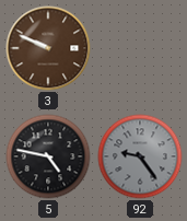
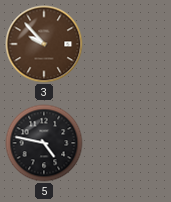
3: 9:49 -> 9:53
92: 9:24 -> none
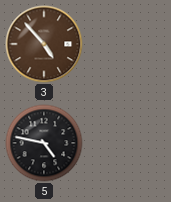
3: 9:53 -> 4:53
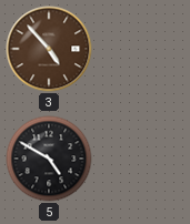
5: 4:47 -> 4:50
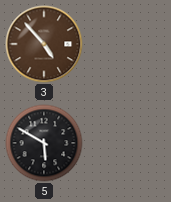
5: 4:50 -> 5:50
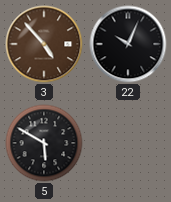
22: none -> 10:04
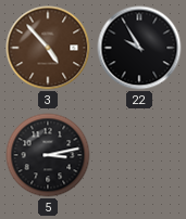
22: 10:04 -> 9:55
5: 5:50 -> 3:13
